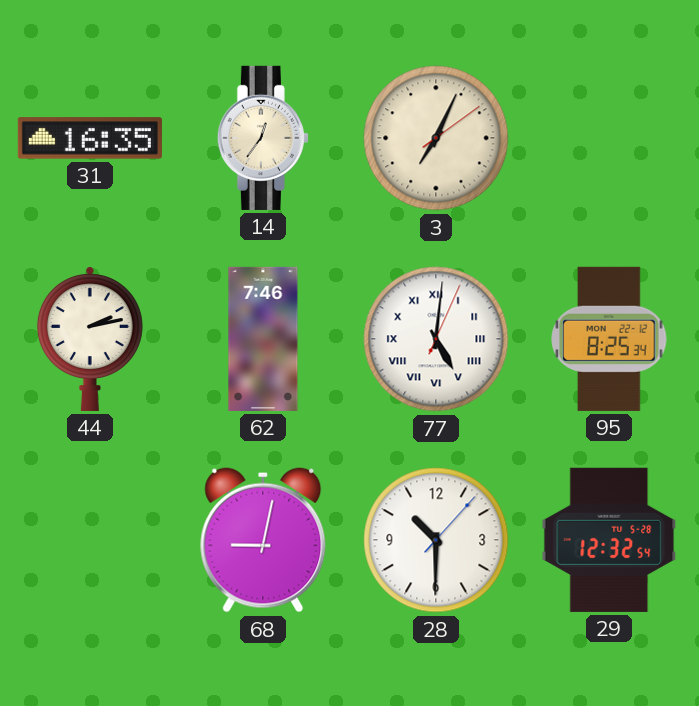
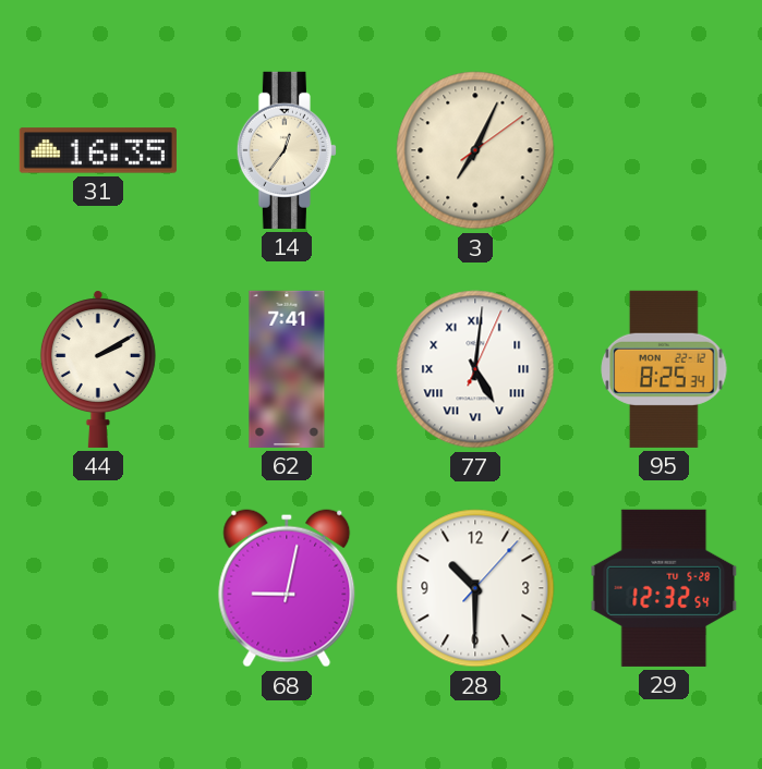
44: 2:13 -> 2:10
62: 7:46 -> 7:41
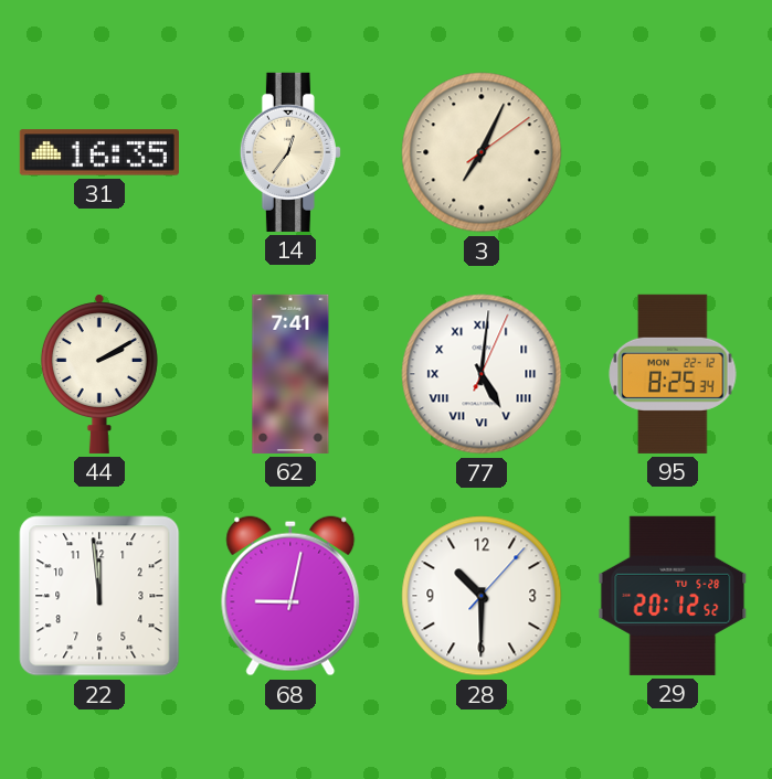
22: none -> 11:59
29: 12:32 -> 20:12
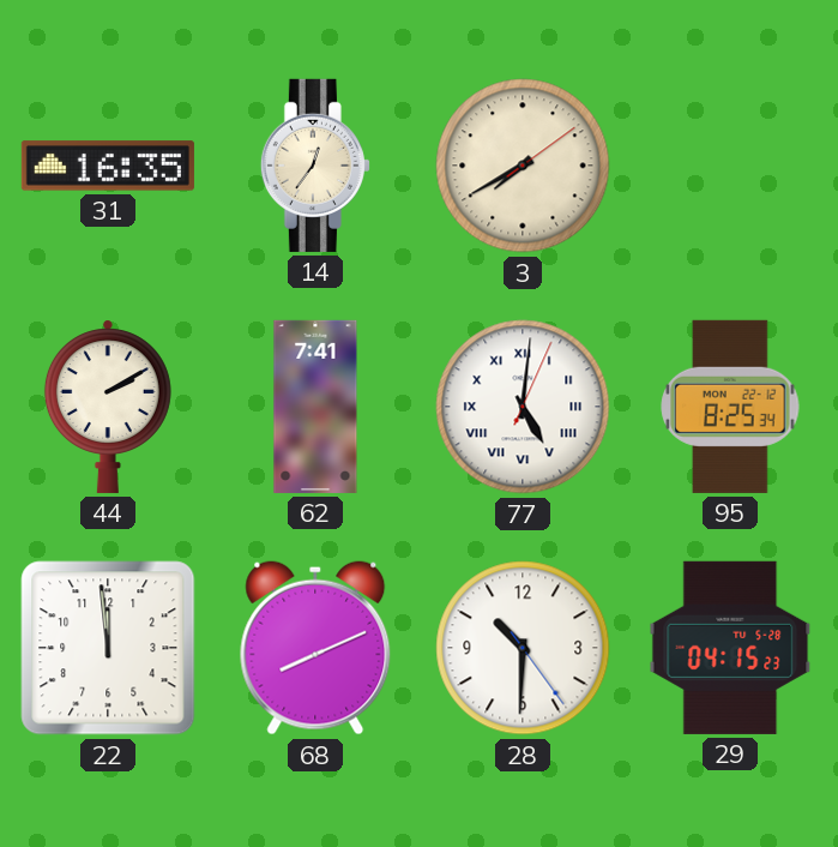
3: 7:04 -> 7:40
68: 9:02 -> 8:11
28: 10:30:07 -> 10:30:24
29: 20:12 -> 04:15
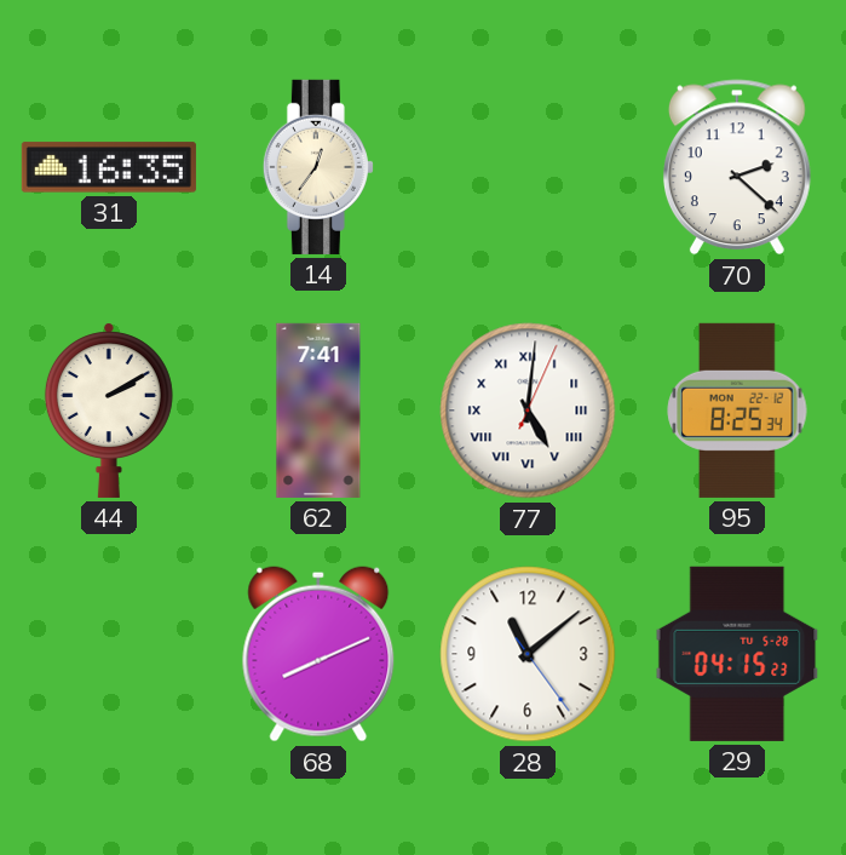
3: 7:40 -> none
70: none -> 2:22
22: 11:59 -> none
28: 10:30 -> 11:08
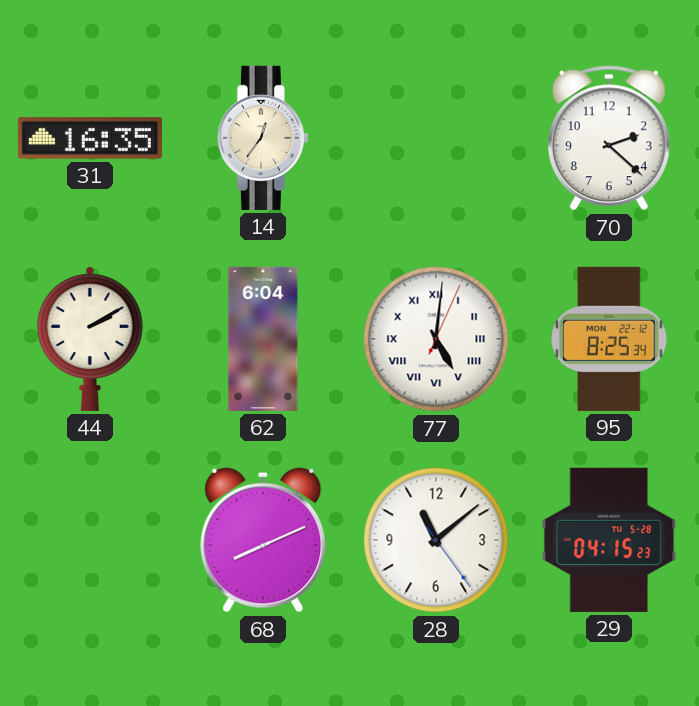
62: 7:41 -> 6:04
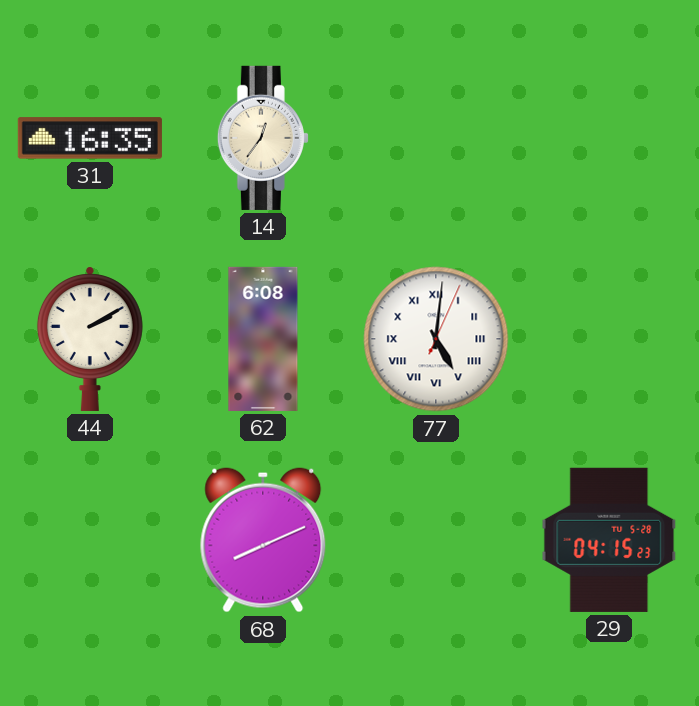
70: 2:22 -> none
62: 6:04 -> 6:08
95: 8:25 -> none
28: 11:08 -> none
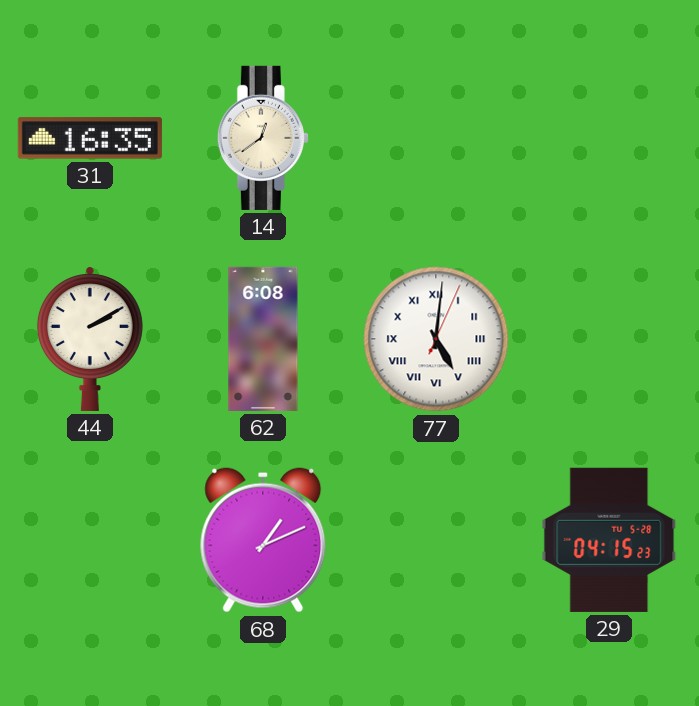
14: 12:36 -> 12:39
68: 8:11 -> 1:11
